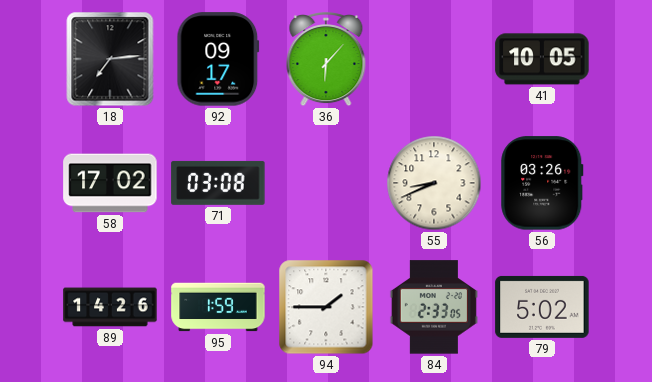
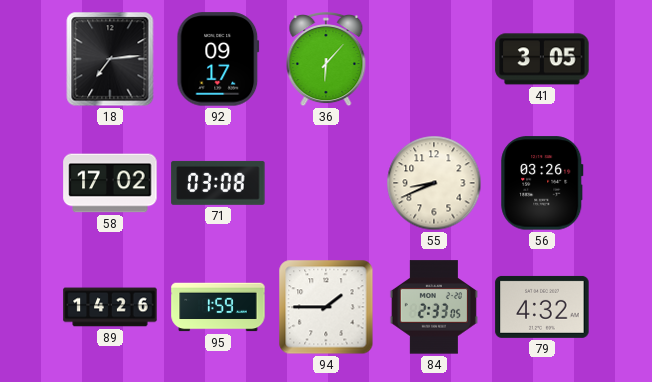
41: 10:05 -> 3:05
79: 5:02 -> 4:32
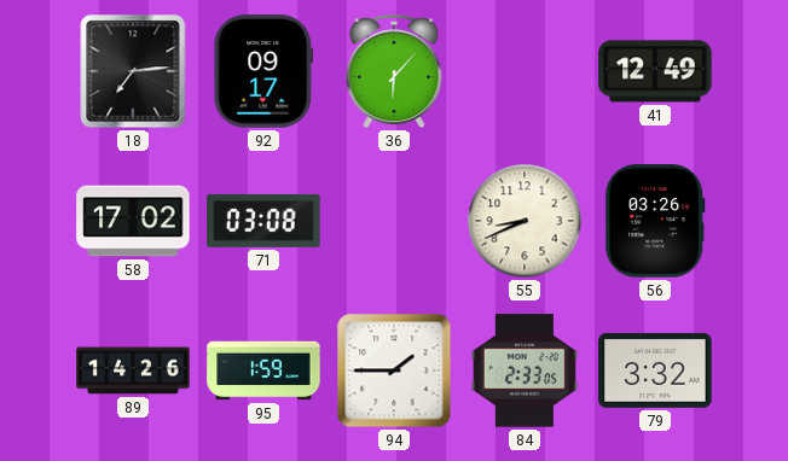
41: 3:05 -> 12:49
79: 4:32 -> 3:32
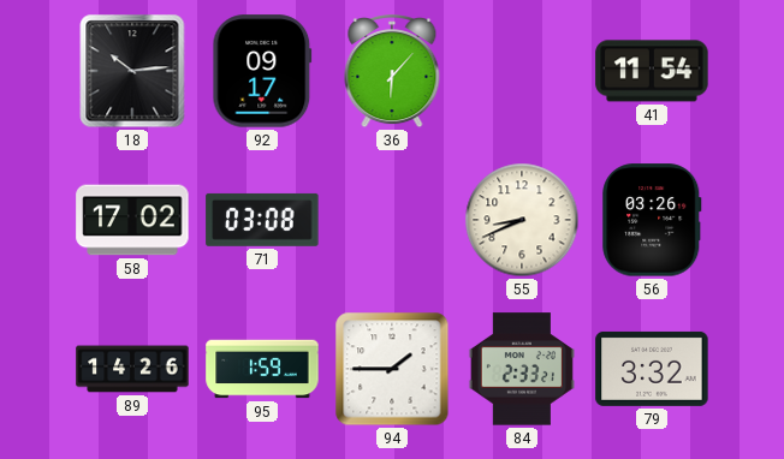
18: 7:14 -> 10:14
41: 12:49 -> 11:54
84: 2:33:05 -> 2:33:21
